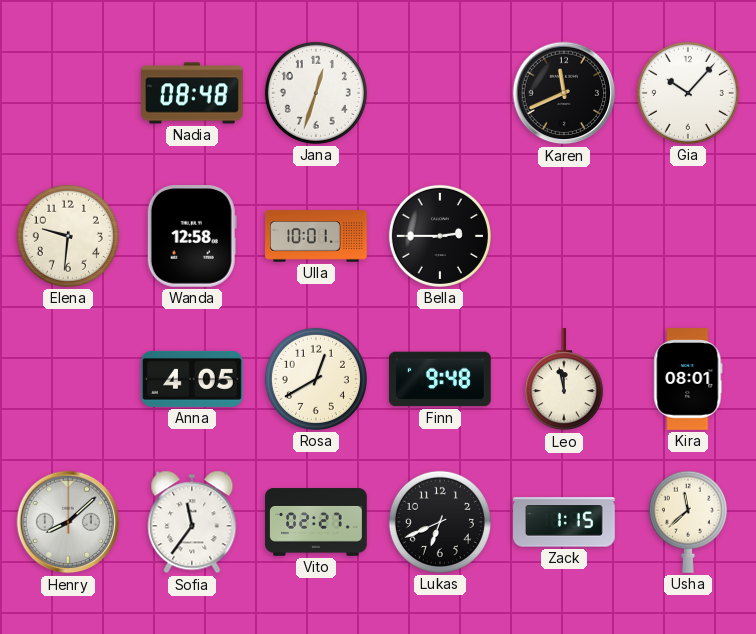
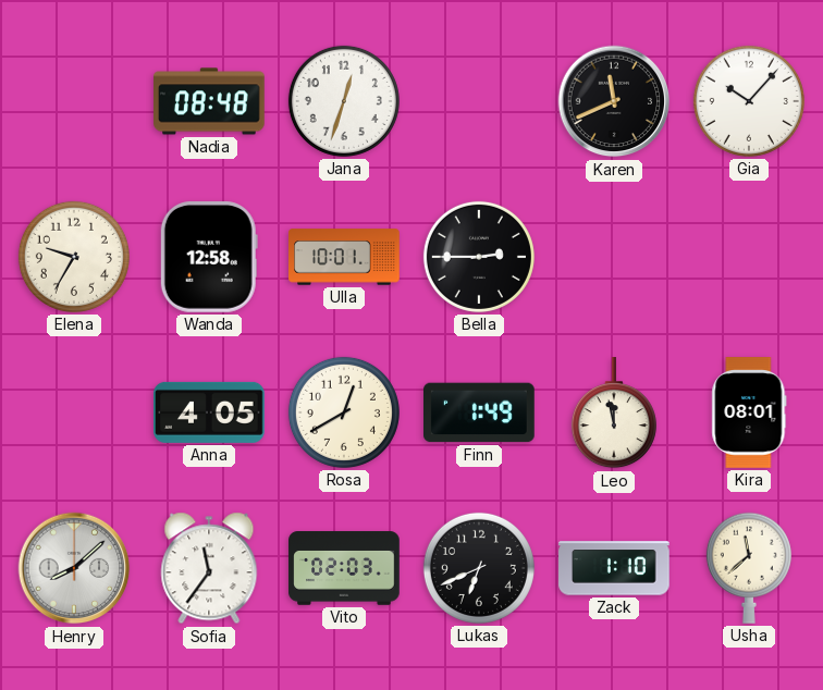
Elena: 9:31 -> 9:35
Finn: 9:48 -> 1:49
Vito: 02:27 -> 02:03
Zack: 1:15 -> 1:10
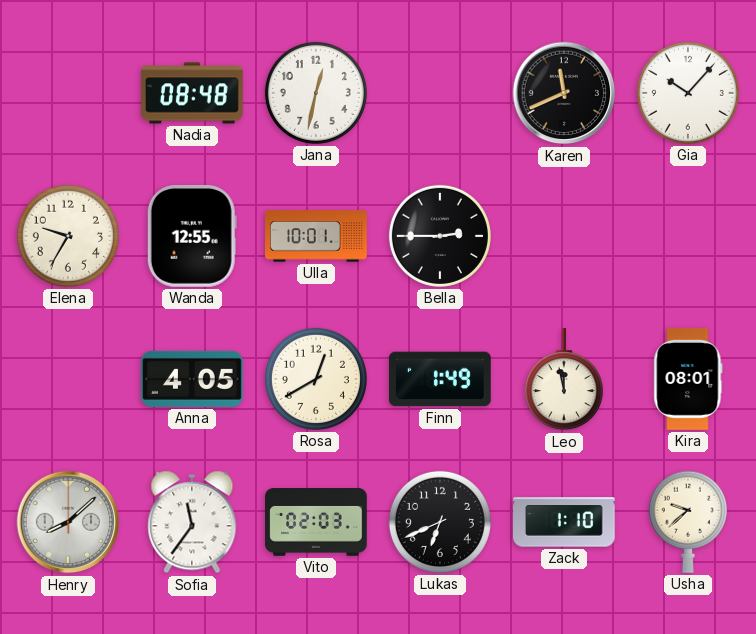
Jana: 12:33 -> 12:32
Wanda: 12:58 -> 12:55
Usha: 11:38 -> 9:38
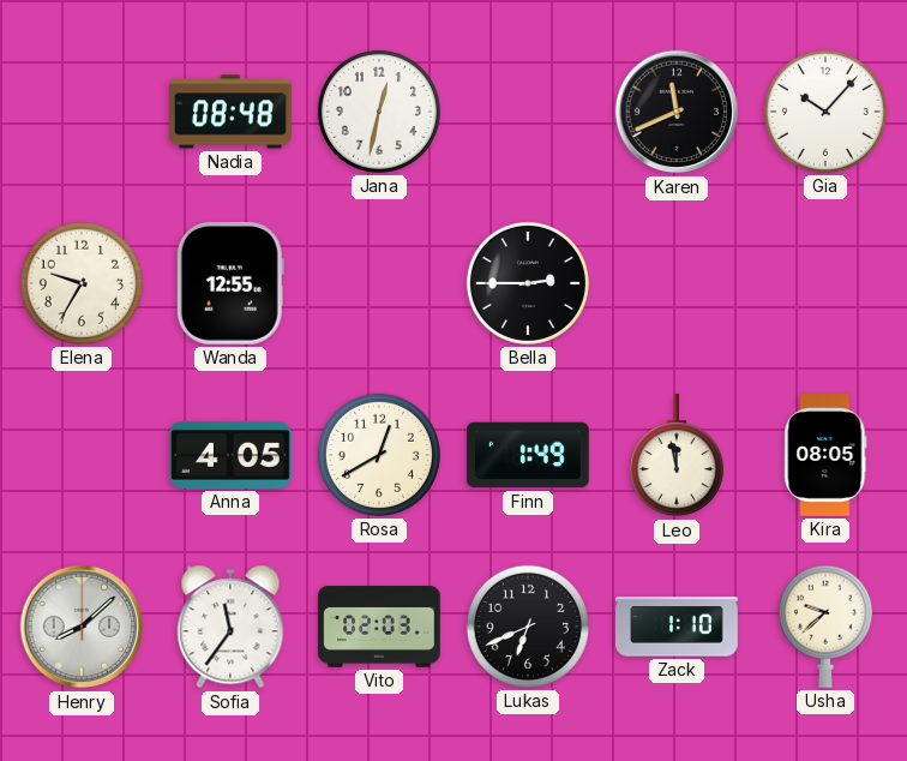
Ulla: 10:01 -> none
Kira: 08:01 -> 08:05
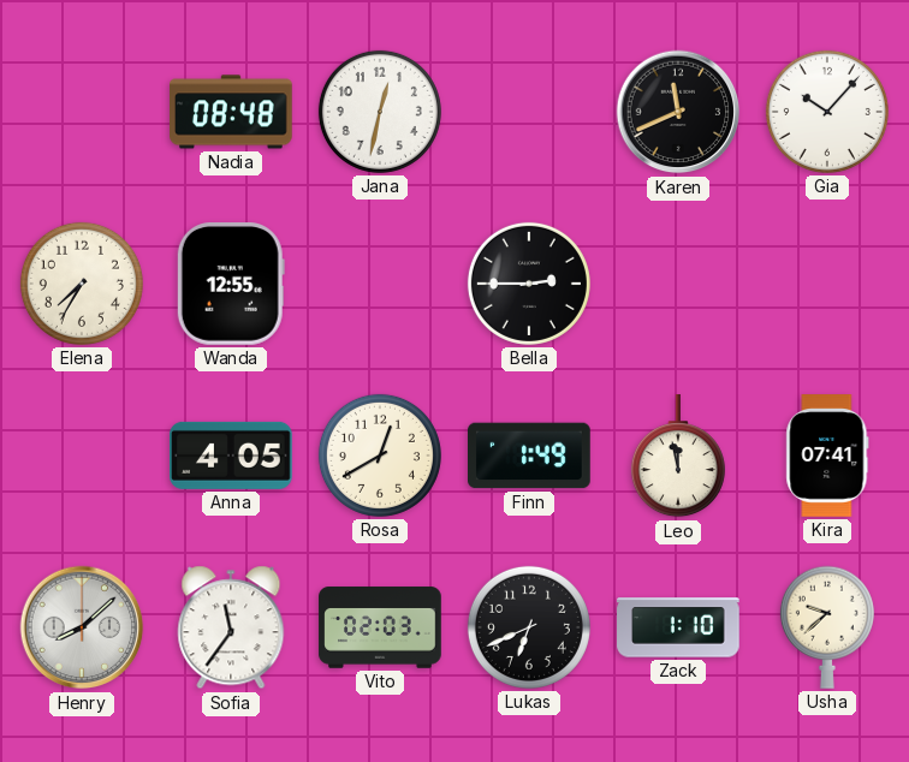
Elena: 9:35 -> 7:35
Kira: 08:05 -> 07:41
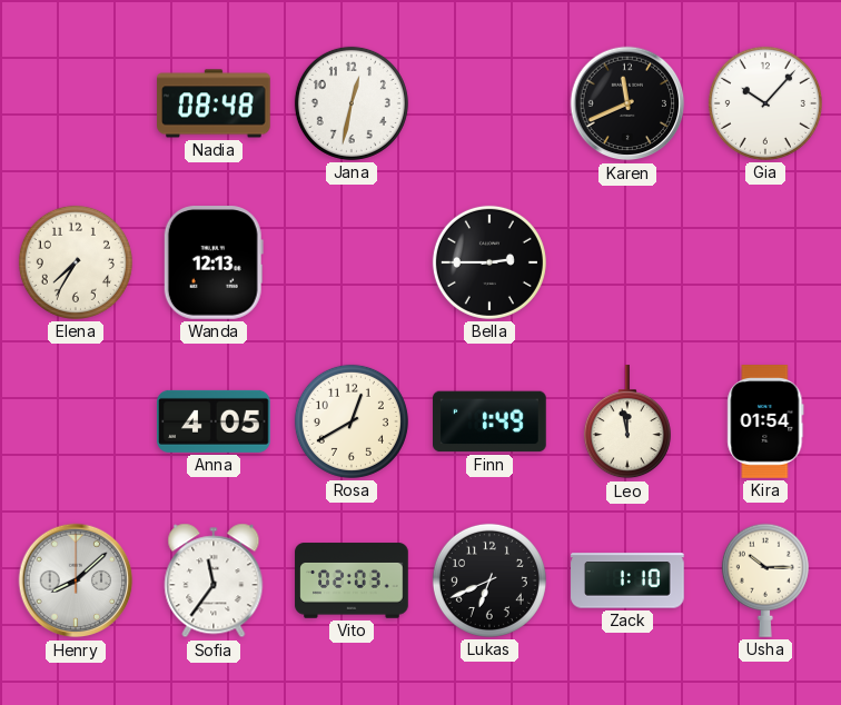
Wanda: 12:55 -> 12:13
Kira: 07:41 -> 01:54
Usha: 9:38 -> 10:15
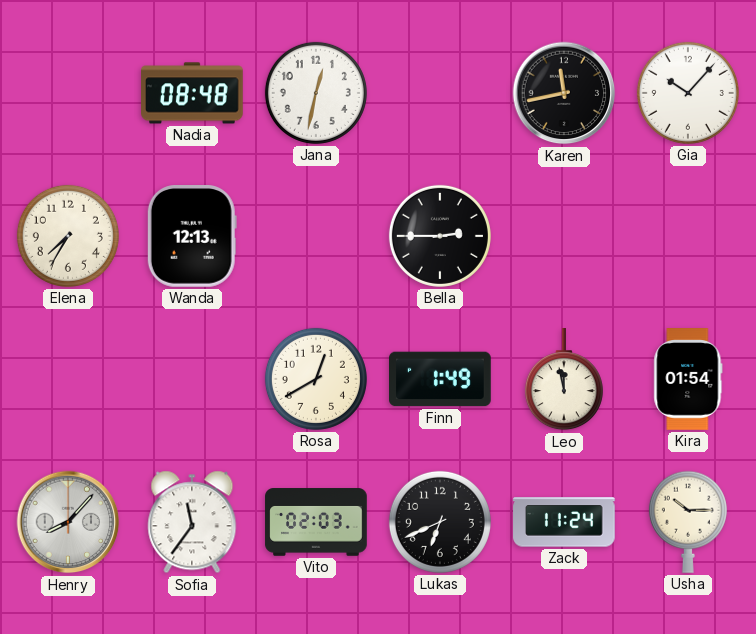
Karen: 11:41 -> 11:43
Anna: 4:05 -> none
Henry: 8:08 -> 8:07
Zack: 1:10 -> 11:24
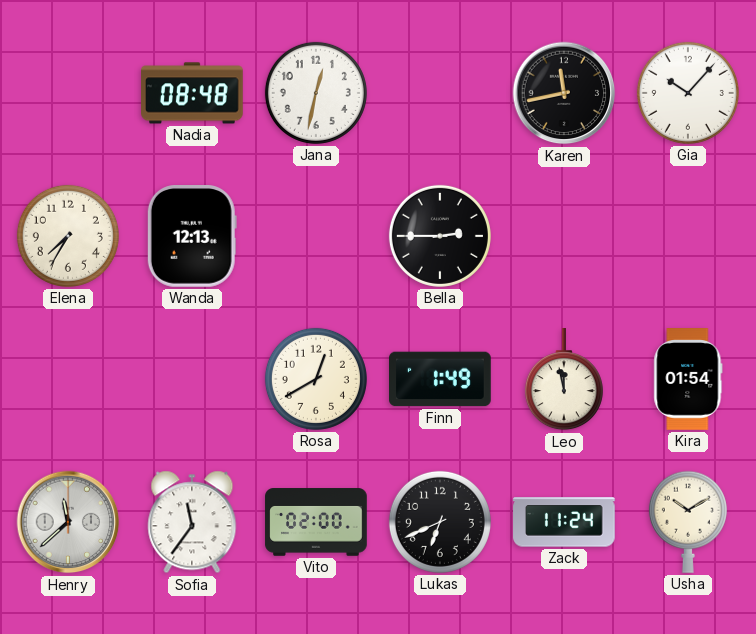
Henry: 8:07 -> 11:38
Vito: 02:03 -> 02:00
Usha: 10:15 -> 10:10
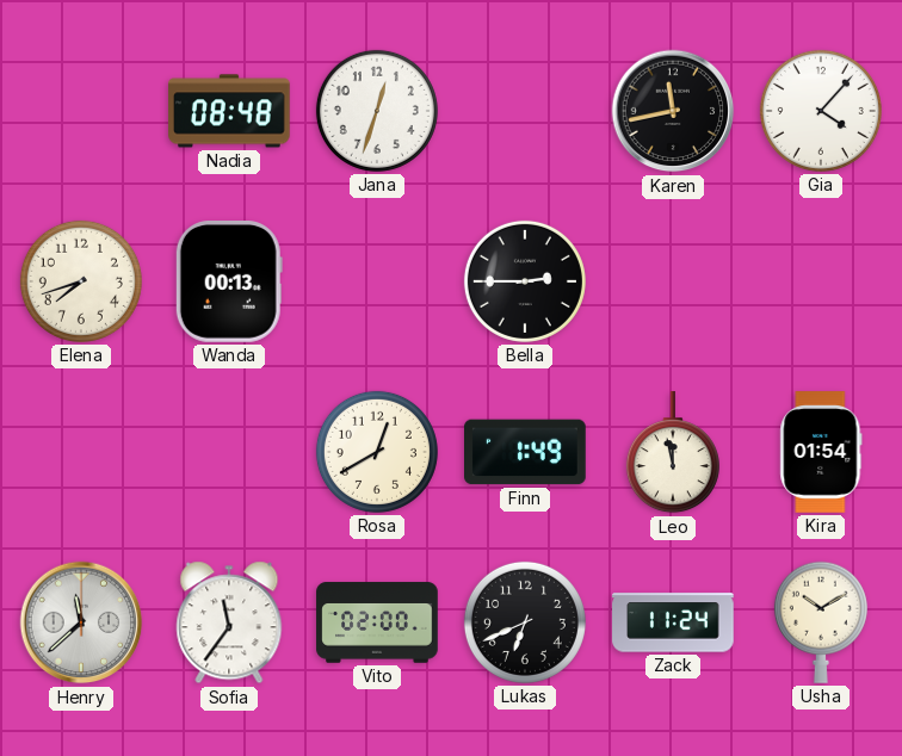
Jana: 12:32 -> 12:33
Gia: 10:07 -> 4:07
Elena: 7:35 -> 7:42
Wanda: 12:13 -> 00:13
